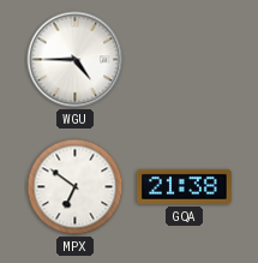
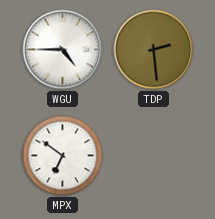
TDP: none -> 2:29
GQA: 21:38 -> none
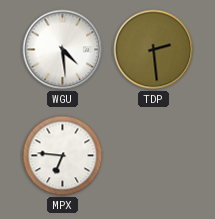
WGU: 4:45 -> 4:29
MPX: 6:51 -> 6:46
